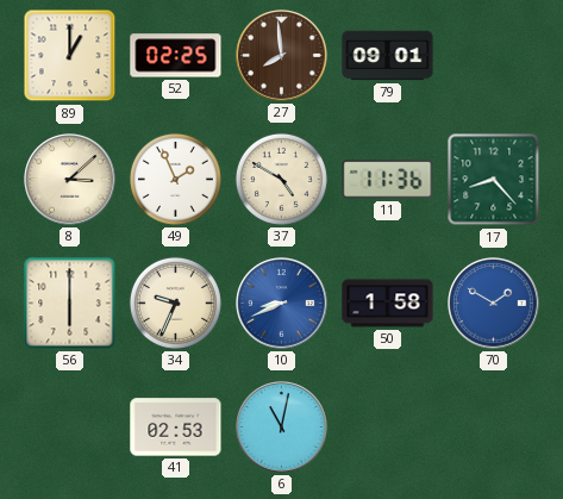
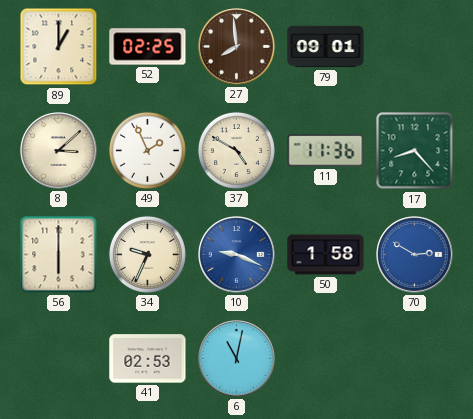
10: 8:41 -> 9:19
70: 1:50 -> 2:50
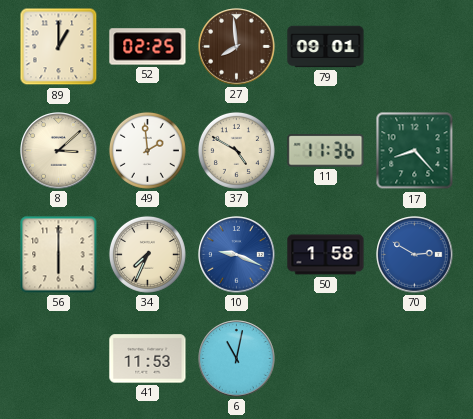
49: 1:56 -> 1:59
34: 9:34 -> 7:34
41: 02:53 -> 11:53
